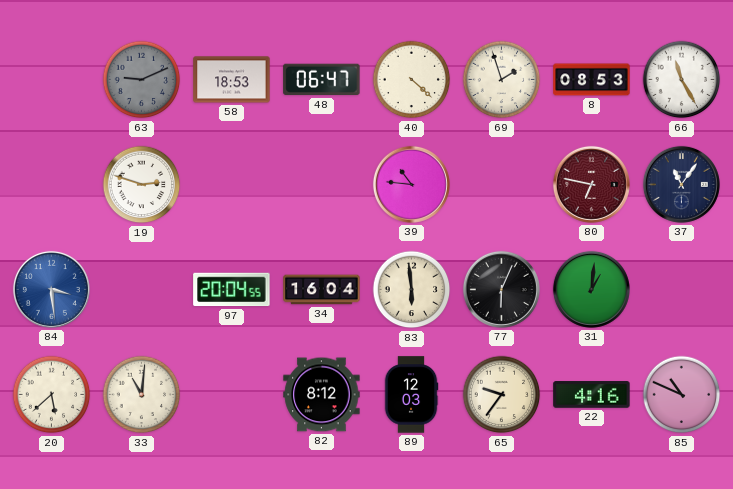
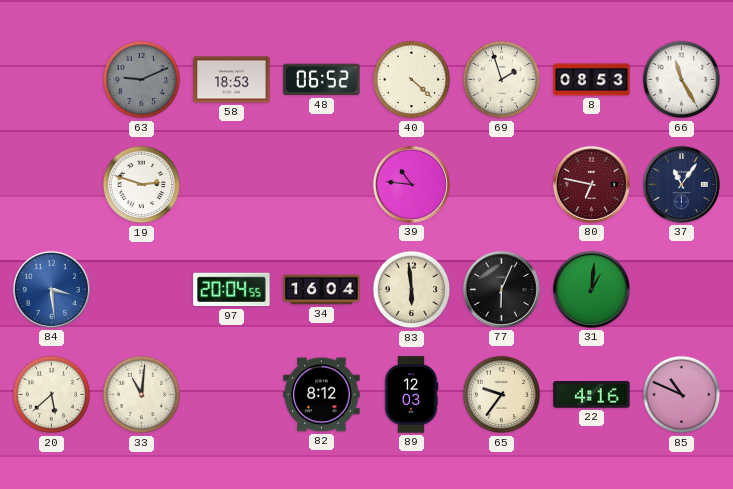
48: 06:47 -> 06:52
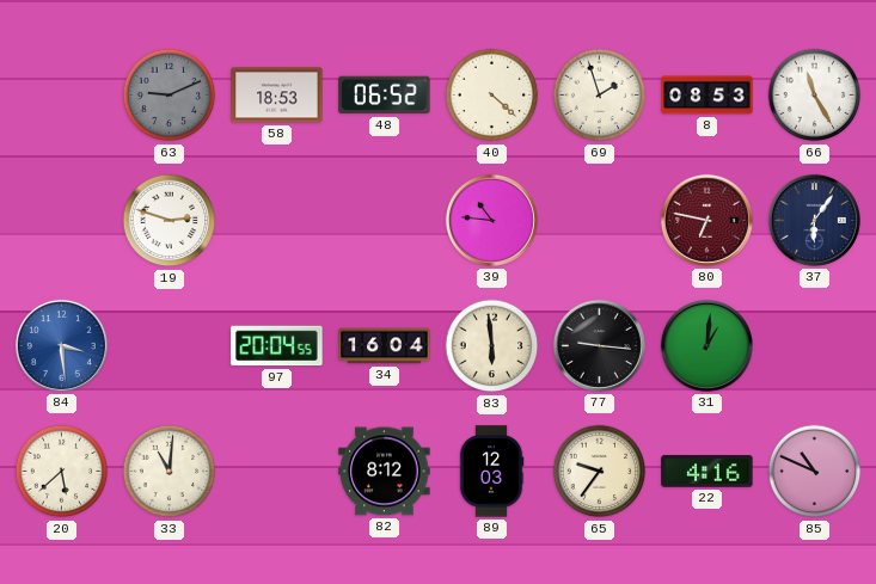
37: 11:06 -> 6:06
77: 6:04 -> 9:16
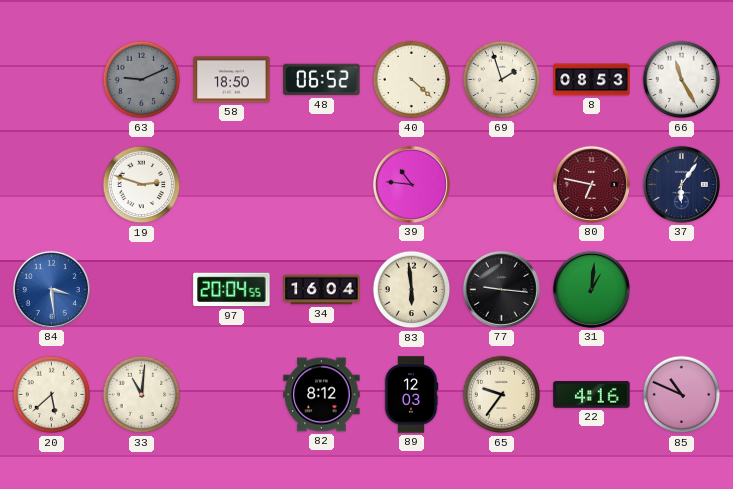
58: 18:53 -> 18:50
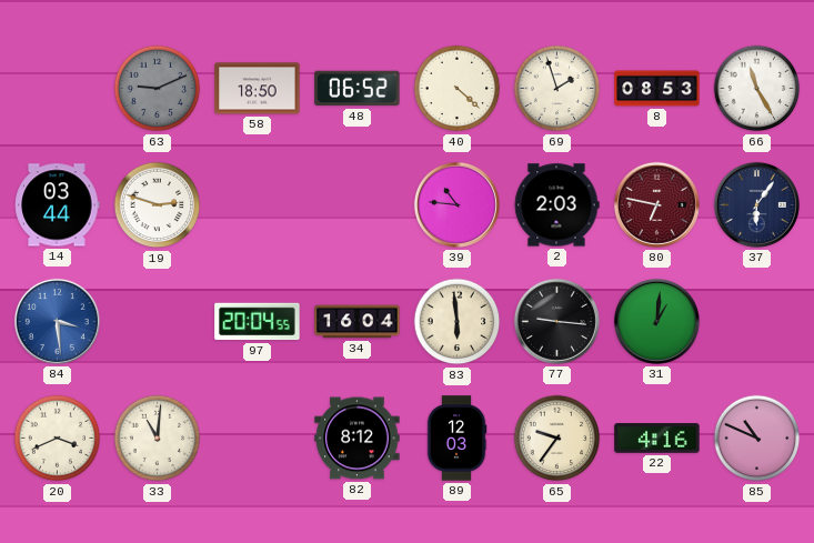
14: none -> 03:44
2: none -> 2:03
20: 5:38 -> 3:41
